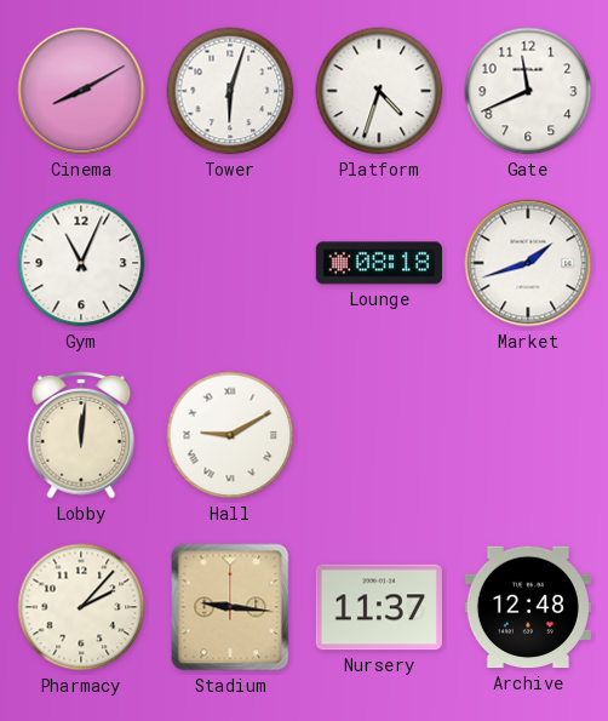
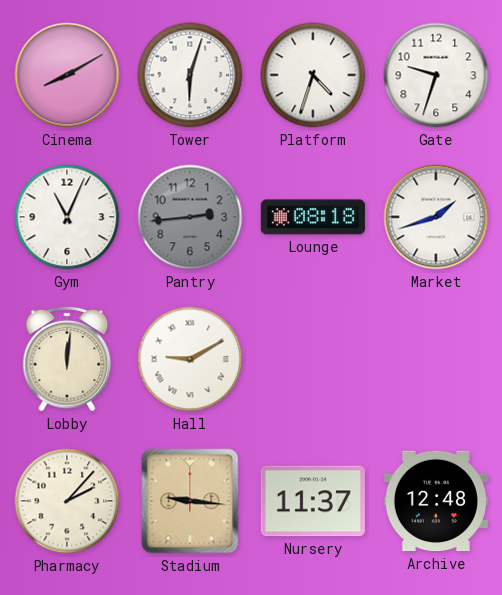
Gate: 11:41 -> 9:33
Pantry: none -> 2:44
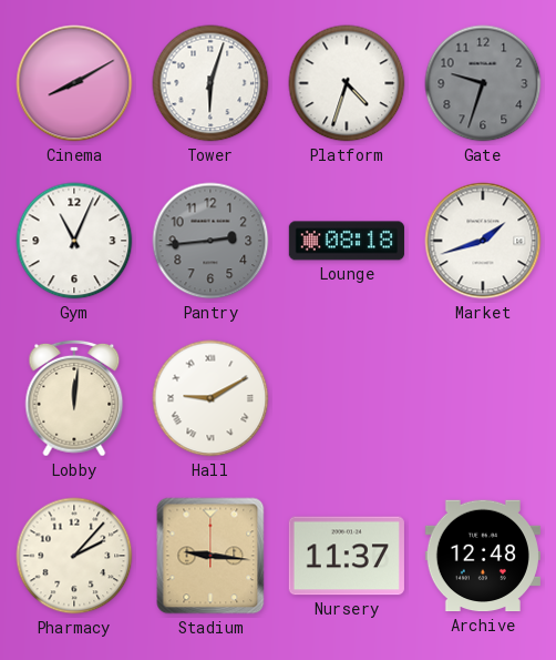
Gate dial: white -> grey
